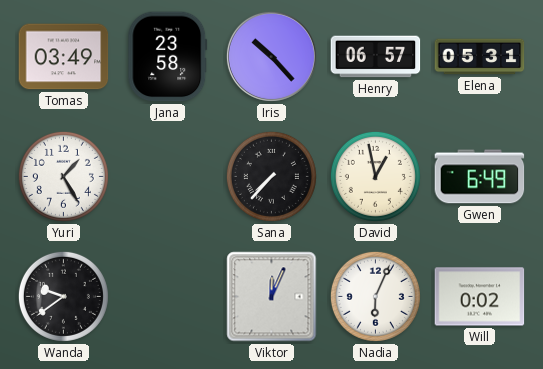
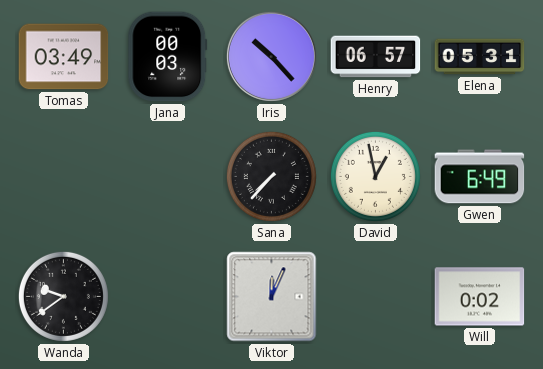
Jana: 23:58 -> 00:03
Yuri: 1:25 -> none
Nadia: 6:04 -> none
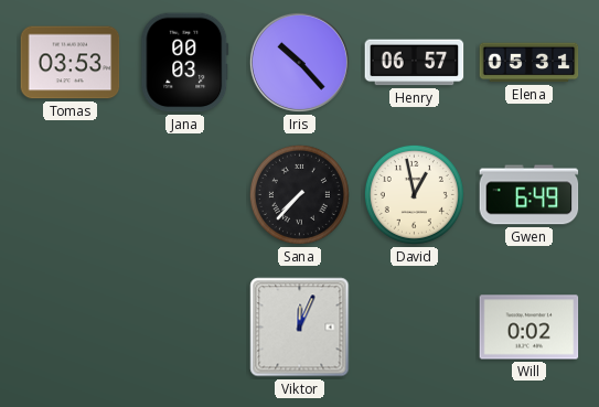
Tomas: 03:49 -> 03:53
Wanda: 9:39 -> none
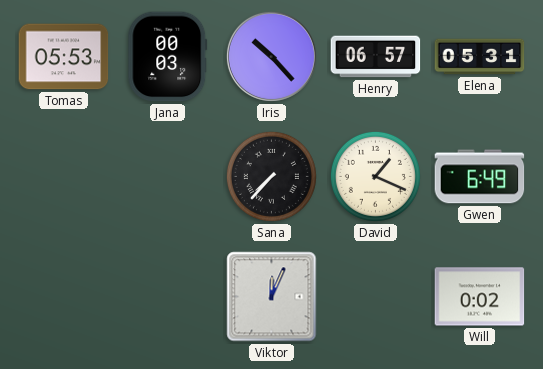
Tomas: 03:53 -> 05:53
David: 12:58 -> 1:19
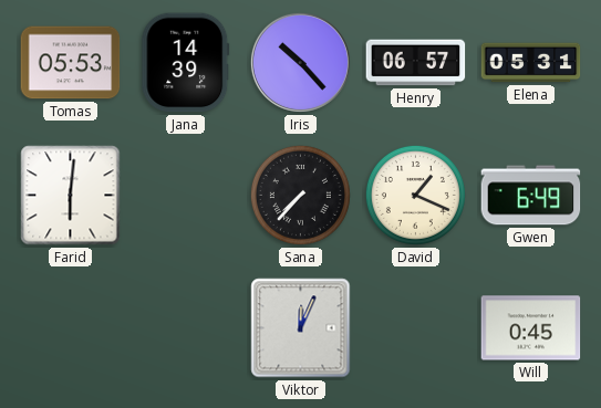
Jana: 00:03 -> 14:39
Farid: none -> 6:01
Will: 0:02 -> 0:45
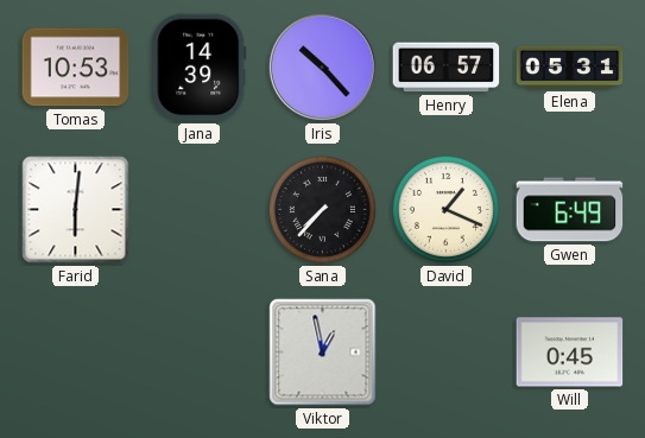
Tomas: 05:53 -> 10:53
Viktor: 12:04 -> 12:58
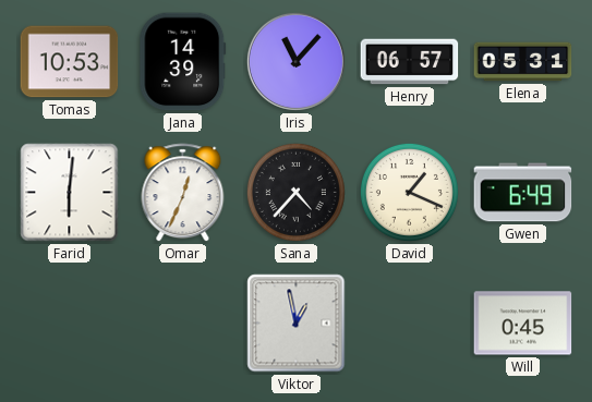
Iris: 10:23 -> 11:07
Omar: none -> 12:34
Sana: 7:37 -> 4:37
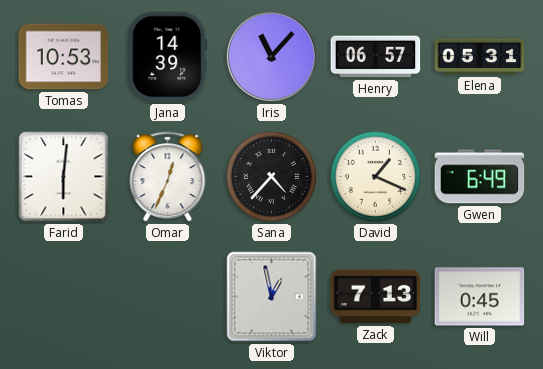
Zack: none -> 7:13
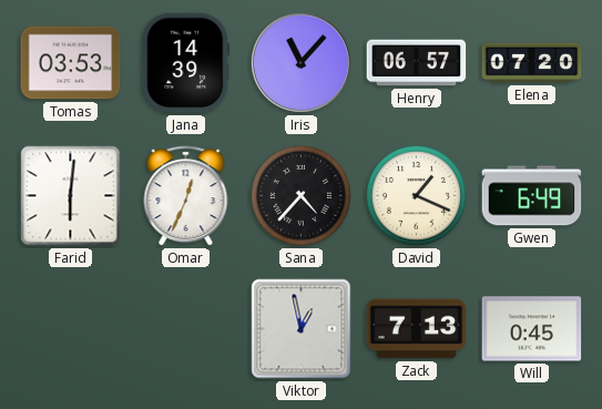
Tomas: 10:53 -> 03:53
Elena: 05:31 -> 07:20
